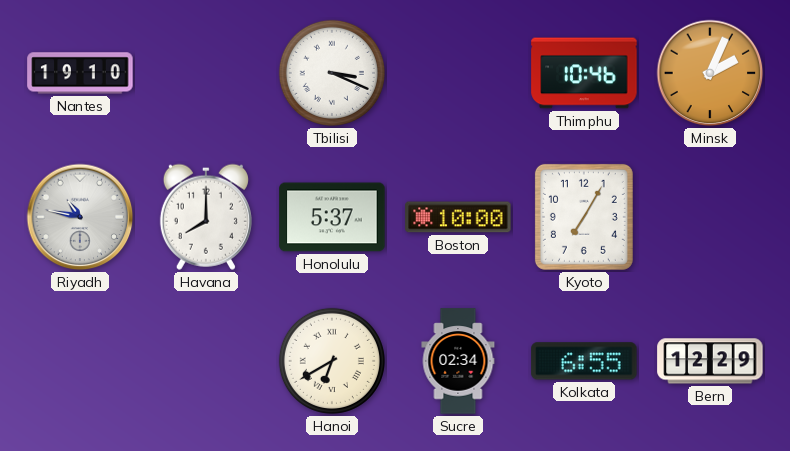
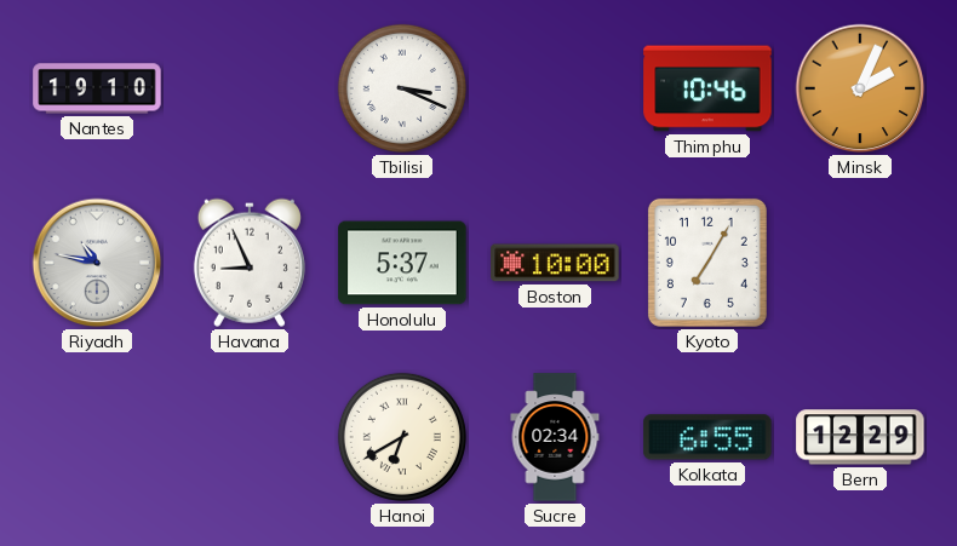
Havana: 8:00 -> 8:56
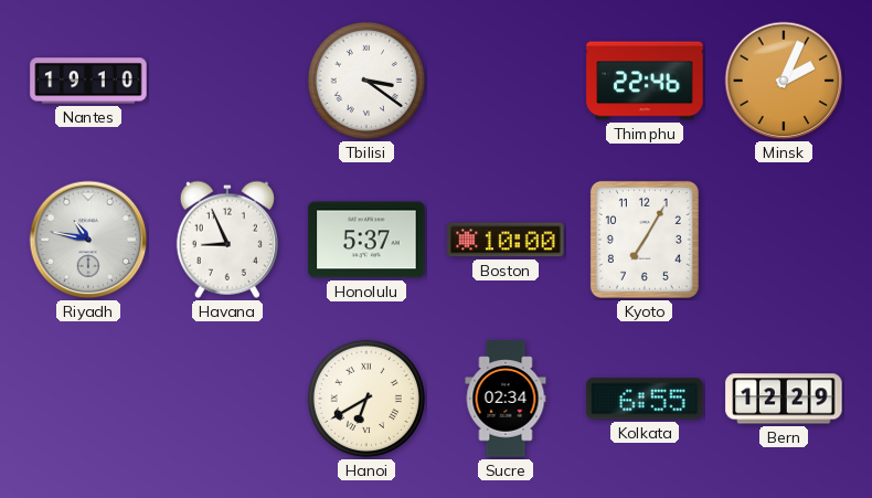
Tbilisi: 3:19 -> 3:21
Thimphu: 10:46 -> 22:46
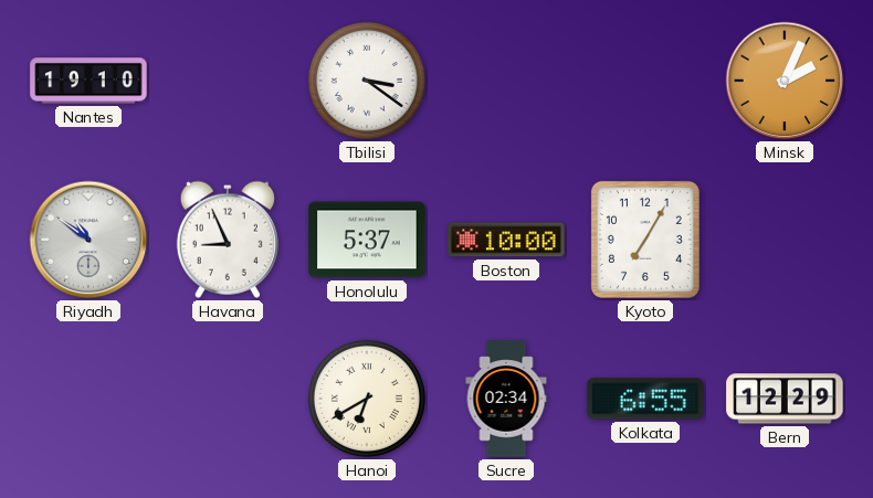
Thimphu: 22:46 -> none
Riyadh: 10:47 -> 10:51
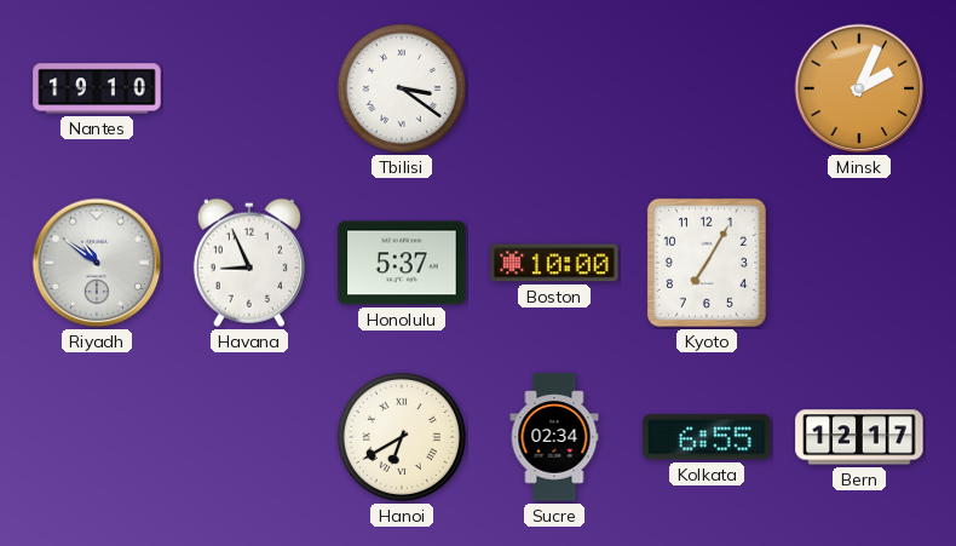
Bern: 12:29 -> 12:17
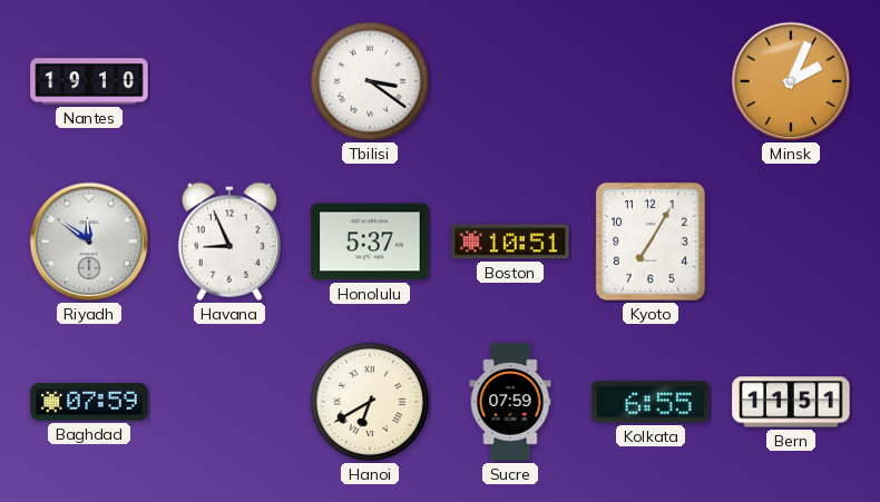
Riyadh: 10:51 -> 11:51
Boston: 10:00 -> 10:51
Baghdad: none -> 07:59
Sucre: 02:34 -> 07:59
Bern: 12:17 -> 11:51
